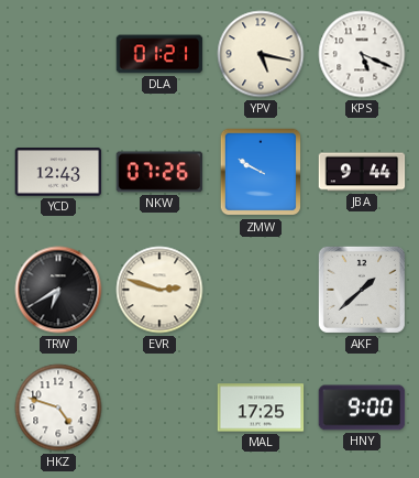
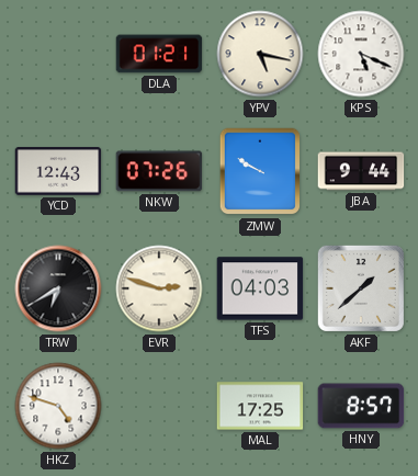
TFS: none -> 04:03
HNY: 9:00 -> 8:57
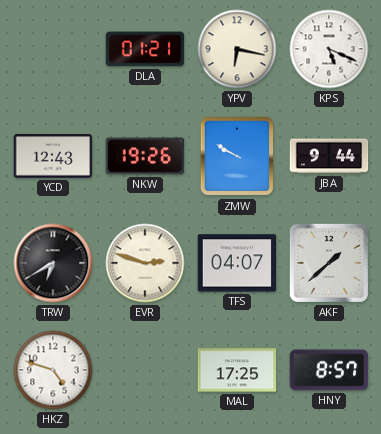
YPV: 5:17 -> 6:17
NKW: 07:26 -> 19:26
TFS: 04:03 -> 04:07
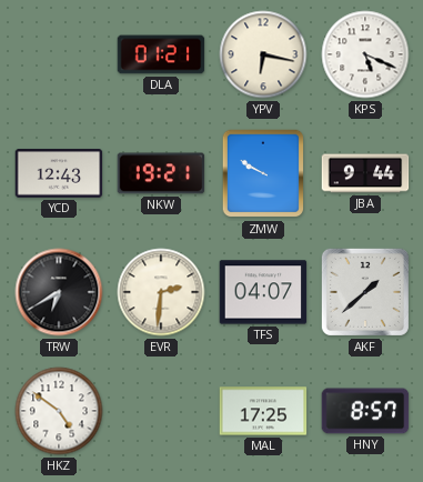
NKW: 19:26 -> 19:21
EVR: 2:48 -> 2:31
HKZ: 4:48 -> 4:51
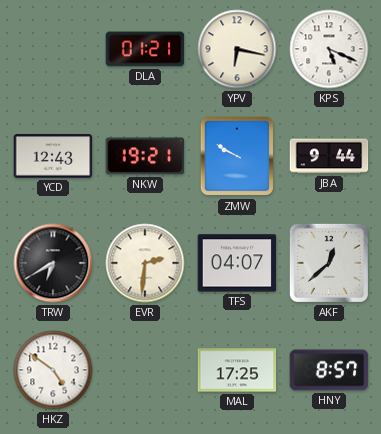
AKF: 1:38 -> 12:38
